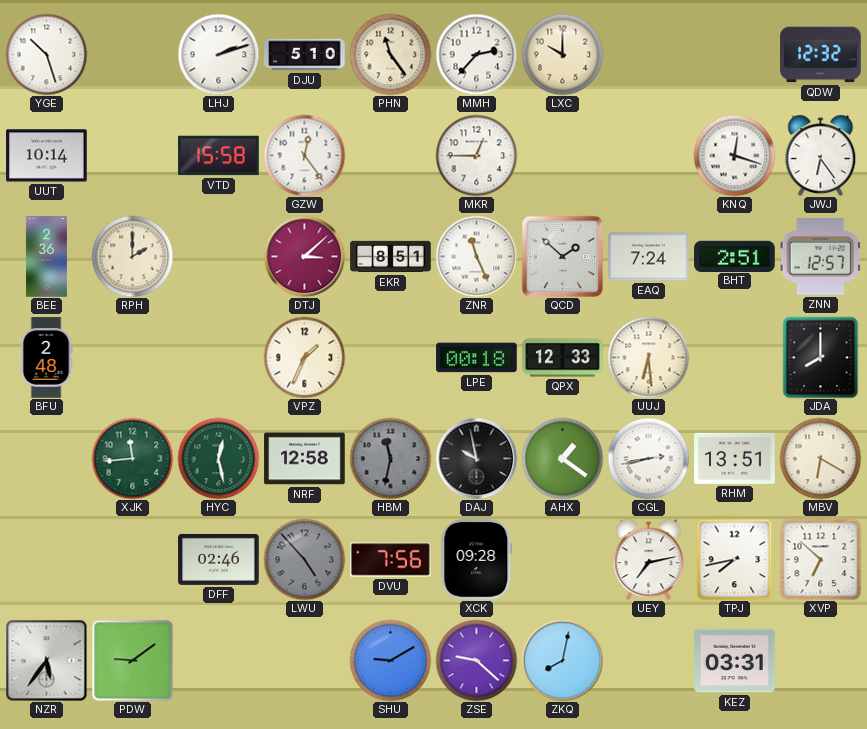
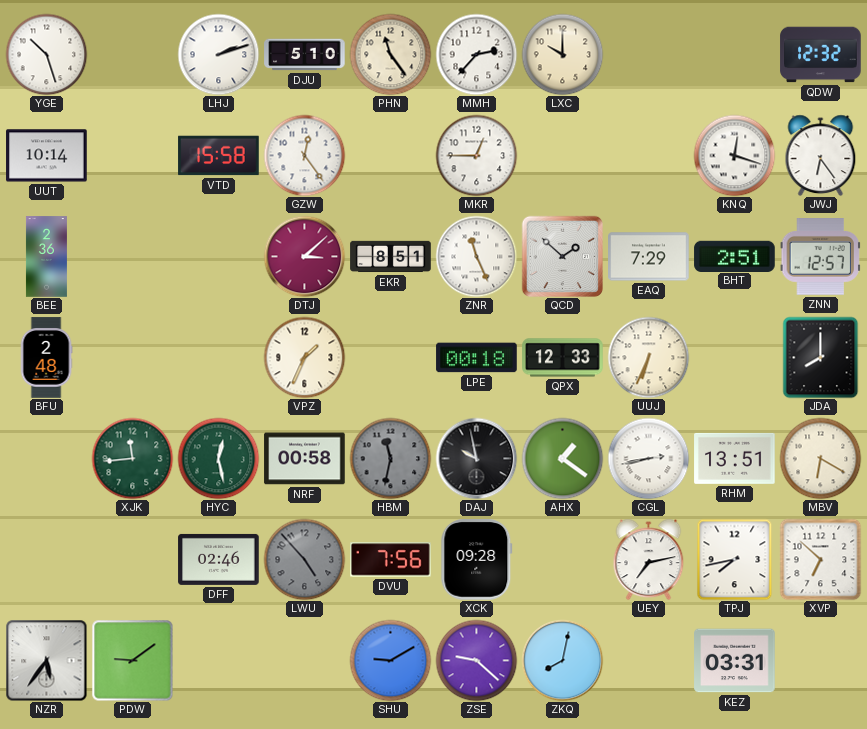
RPH: 2:00 -> none
EAQ: 7:24 -> 7:29
UUJ: 6:29 -> 6:34
NRF: 12:58 -> 00:58
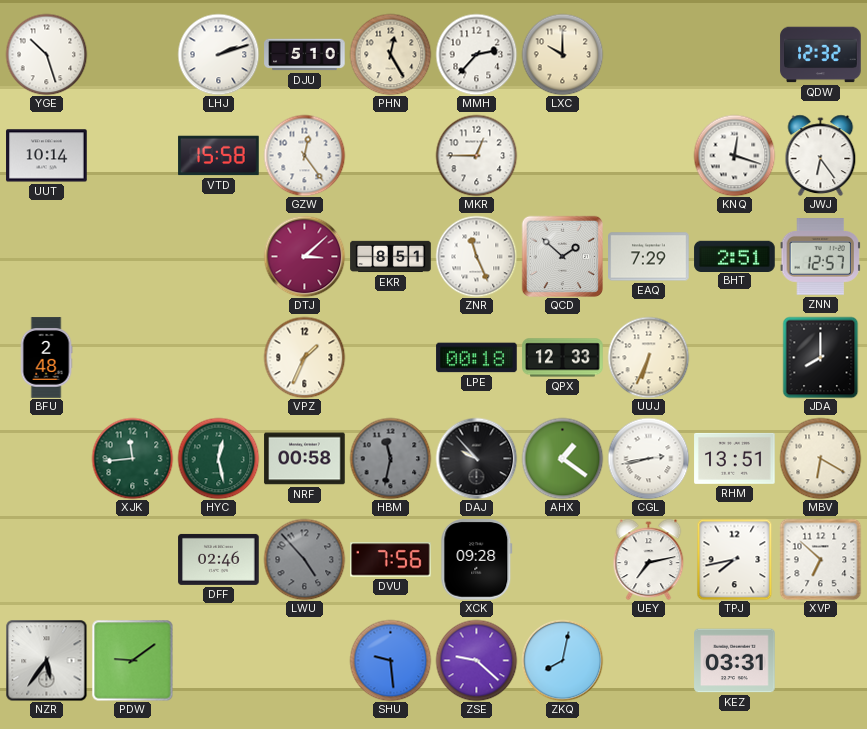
PHN: 11:24 -> 12:25
BEE: 2:36 -> none
DAJ: 9:58 -> 9:53
SHU: 9:10 -> 9:29
